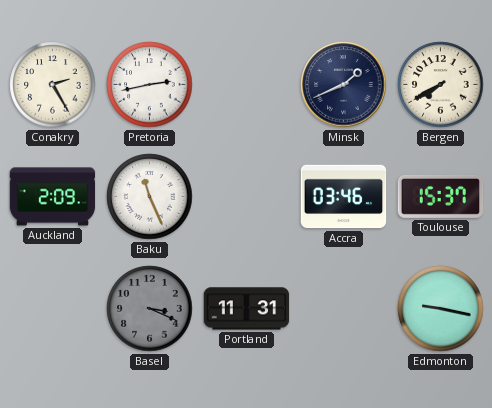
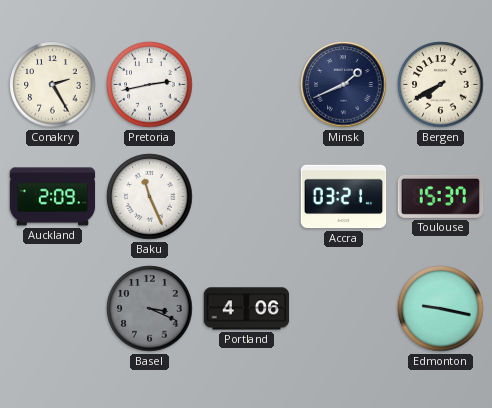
Accra: 03:46 -> 03:21
Portland: 11:31 -> 4:06
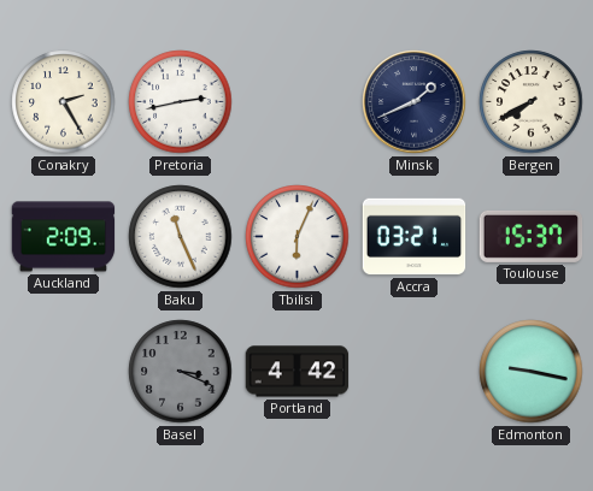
Tbilisi: none -> 6:04
Portland: 4:06 -> 4:42
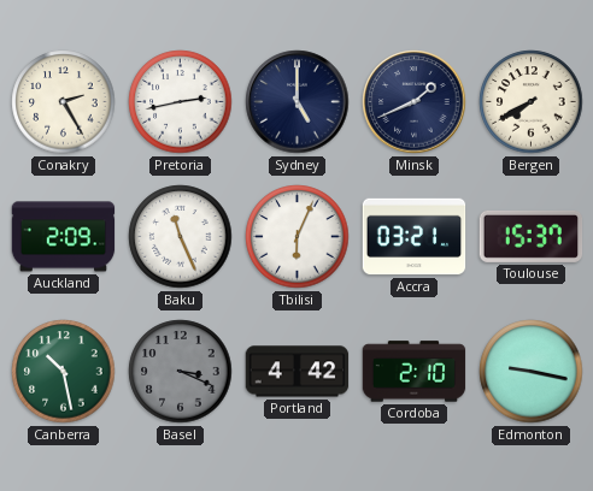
Sydney: none -> 5:00
Canberra: none -> 10:28
Cordoba: none -> 2:10
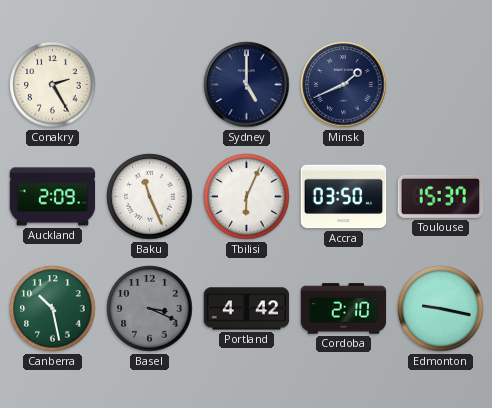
Pretoria: 2:43 -> none
Bergen: 7:40 -> none
Accra: 03:21 -> 03:50
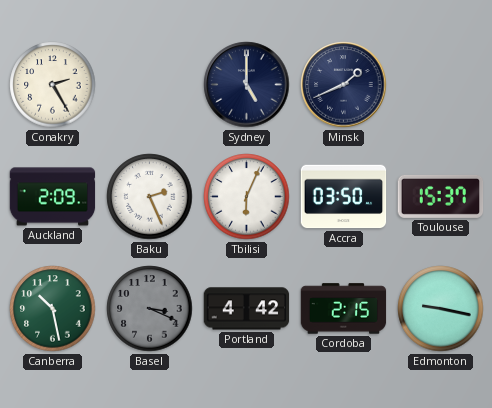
Baku: 11:26 -> 2:26
Cordoba: 2:10 -> 2:15
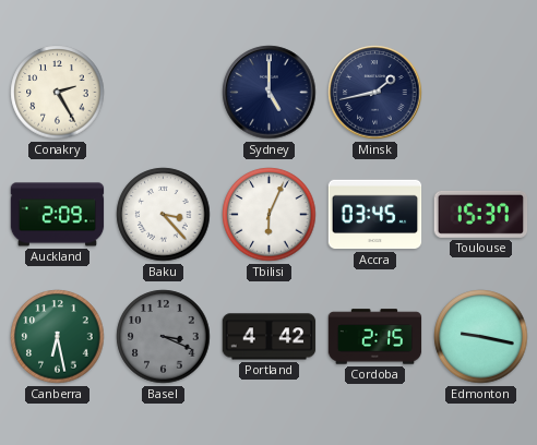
Minsk: 1:41 -> 1:43
Baku: 2:26 -> 3:23
Accra: 03:50 -> 03:45
Canberra: 10:28 -> 6:28
